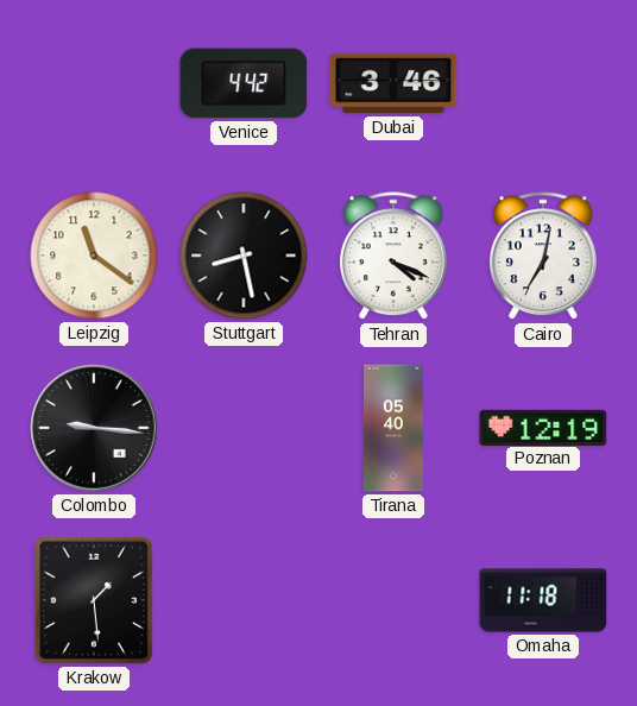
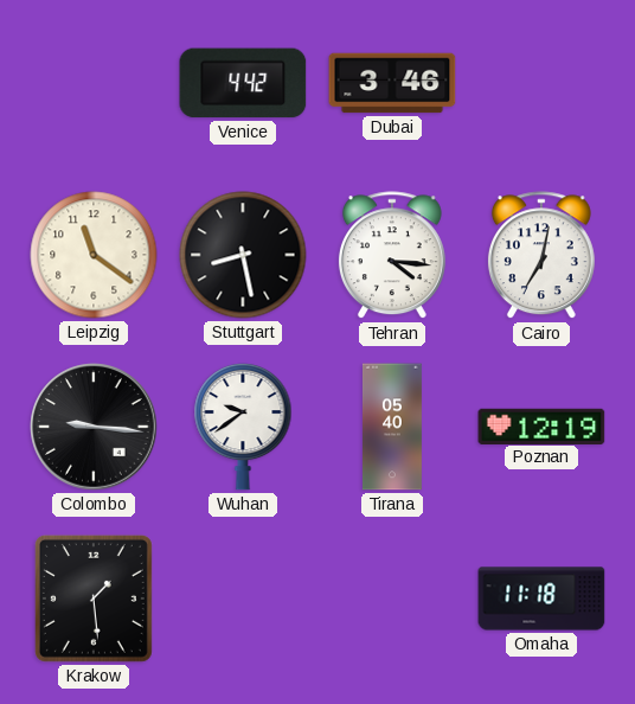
Tehran: 4:19 -> 4:16
Wuhan: none -> 9:39
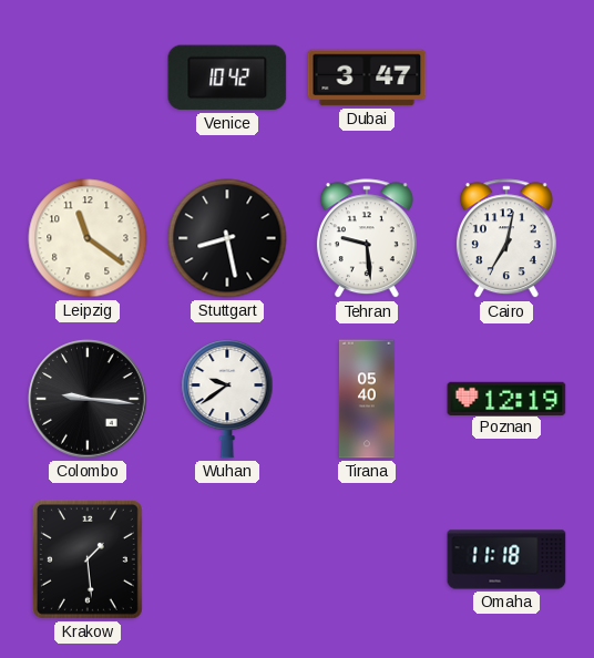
Venice: 4:42 -> 10:42
Dubai: 3:46 -> 3:47
Tehran: 4:16 -> 9:29
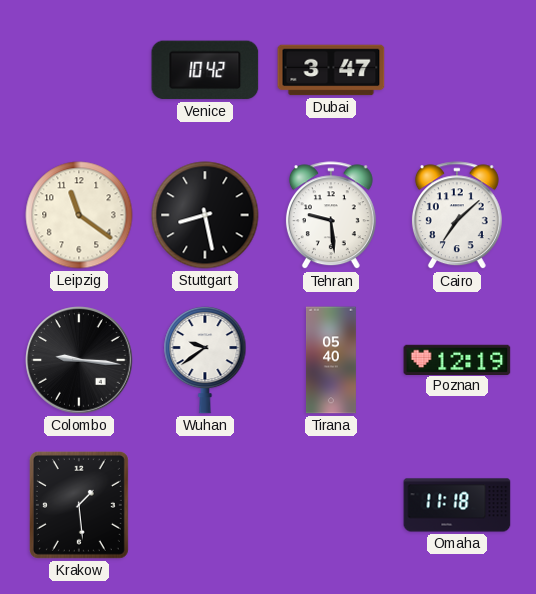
Cairo: 7:02 -> 7:08
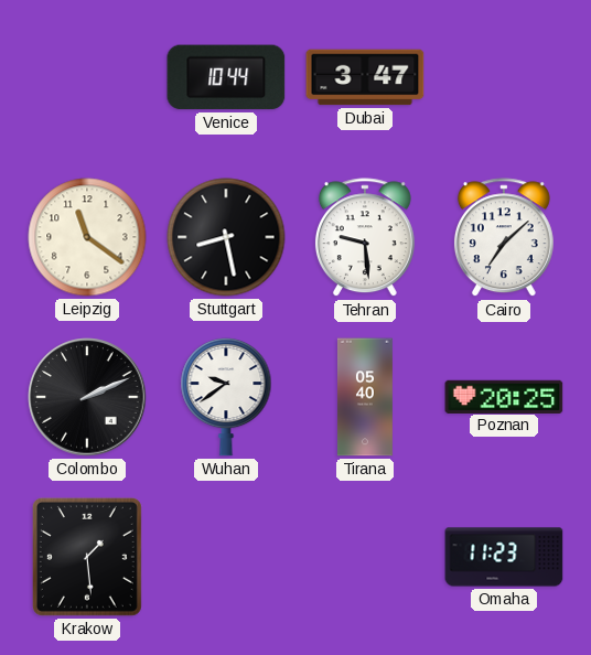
Venice: 10:42 -> 10:44
Colombo: 9:16 -> 2:11
Poznan: 12:19 -> 20:25
Omaha: 11:18 -> 11:23
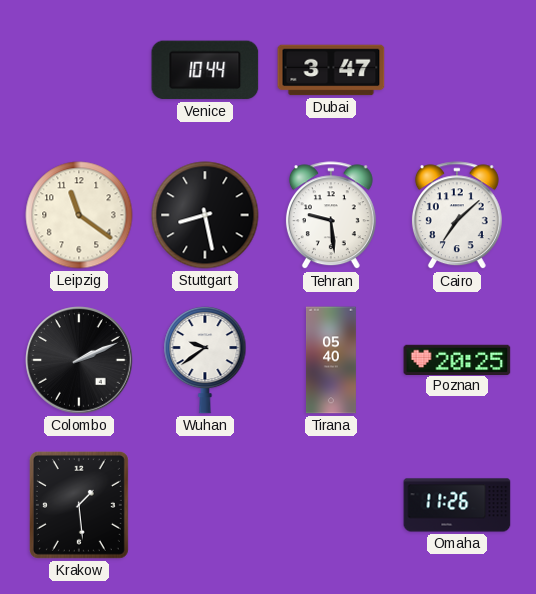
Omaha: 11:23 -> 11:26
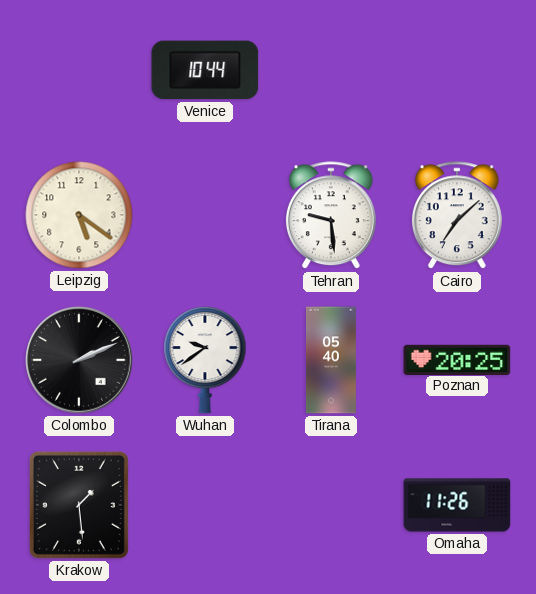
Dubai: 3:47 -> none
Leipzig: 11:21 -> 5:21
Stuttgart: 8:28 -> none
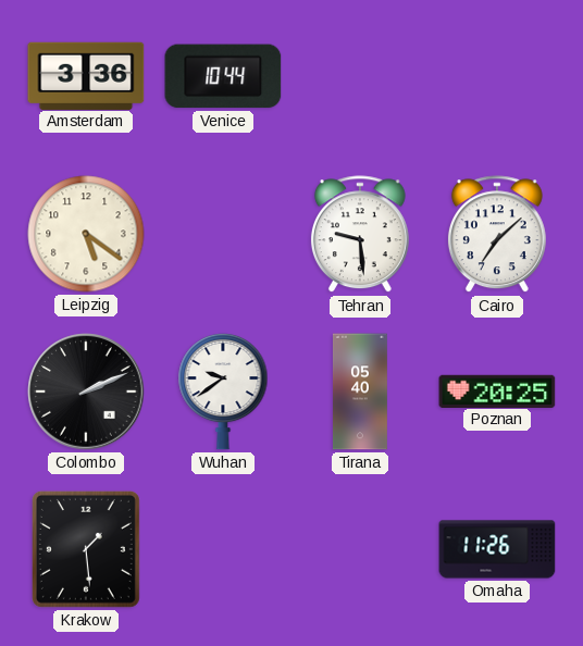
Amsterdam: none -> 3:36
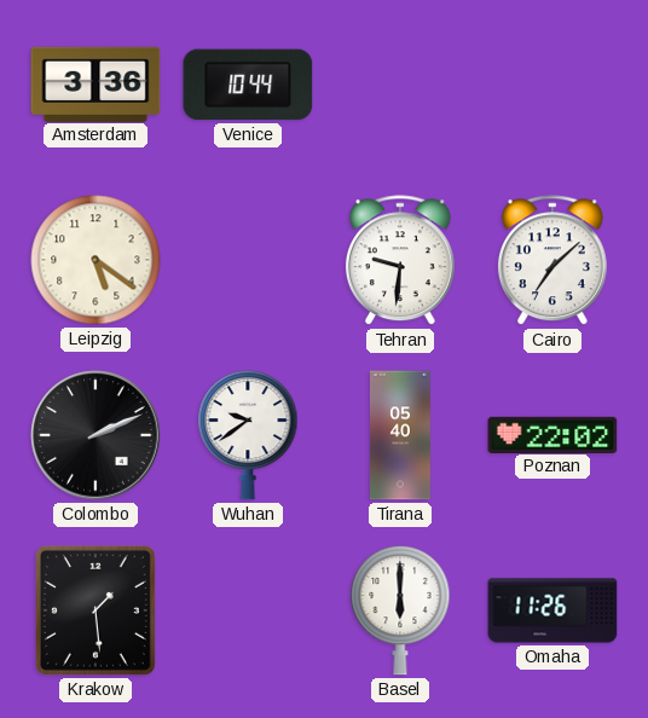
Tehran: 9:29 -> 9:31
Poznan: 20:25 -> 22:02
Basel: none -> 6:00
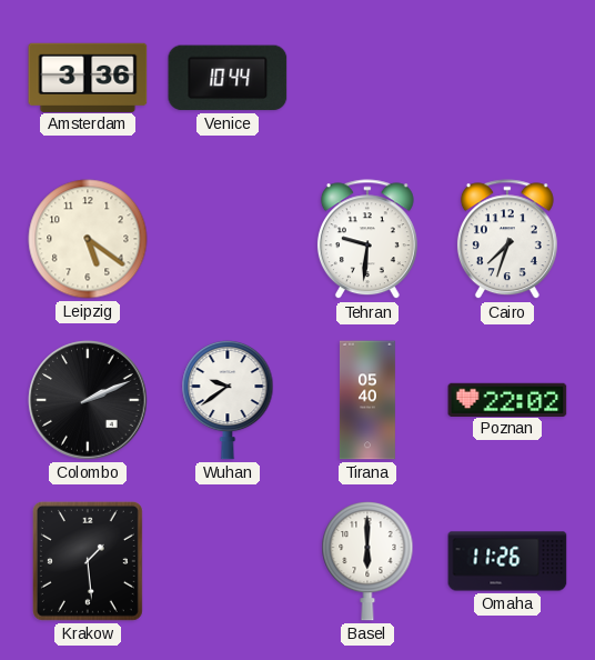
Cairo: 7:08 -> 7:33
